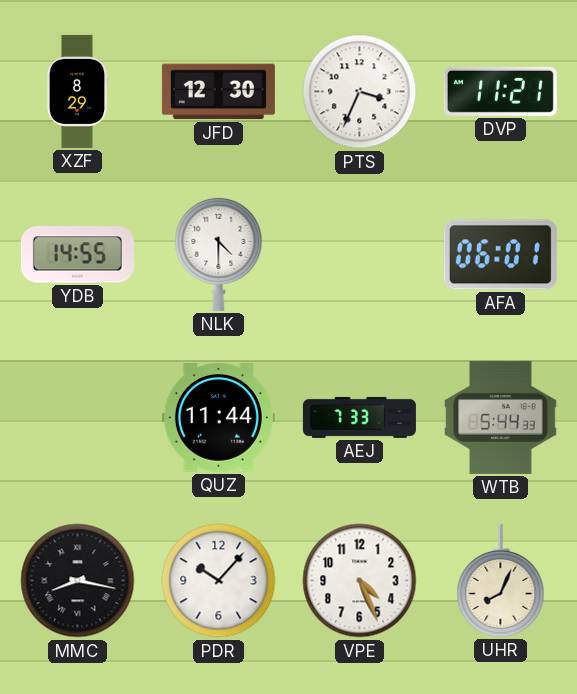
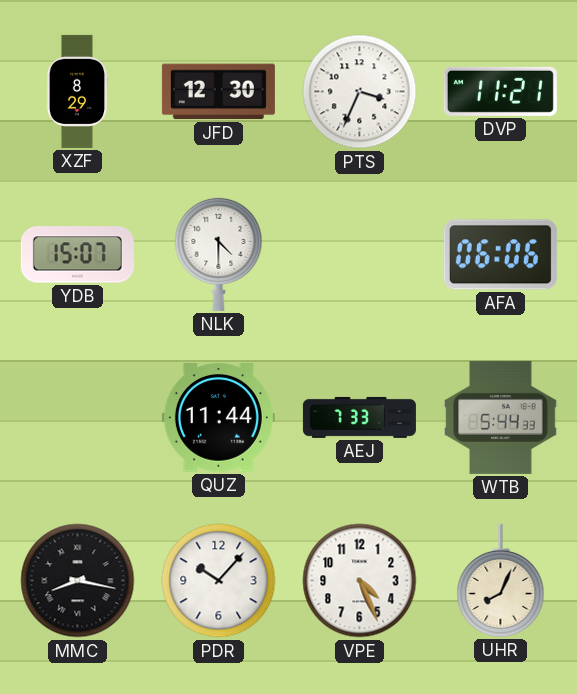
YDB: 14:55 -> 15:07
AFA: 06:01 -> 06:06
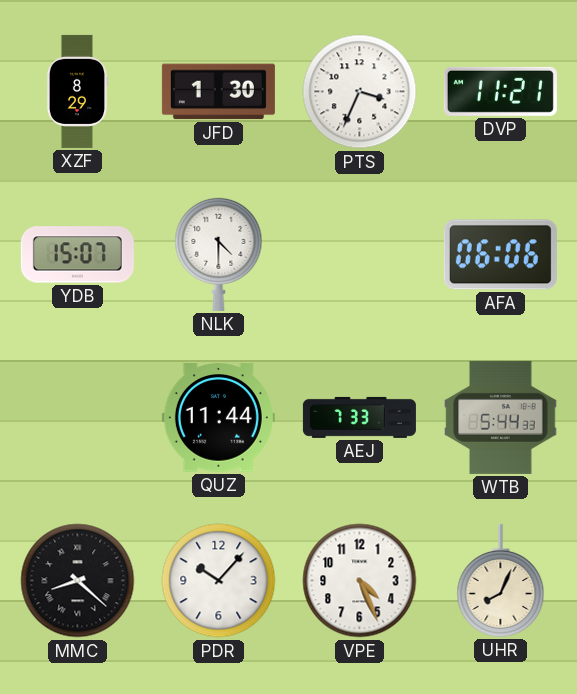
JFD: 12:30 -> 1:30
MMC: 8:17 -> 8:22
